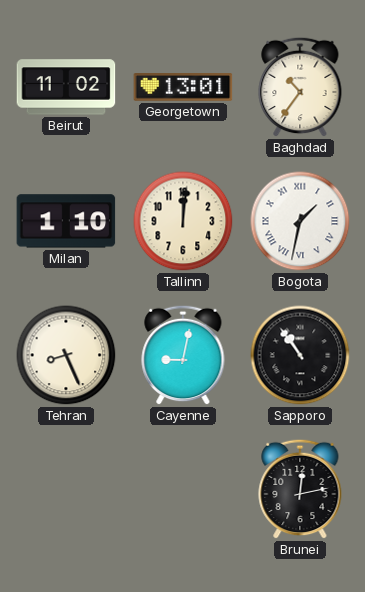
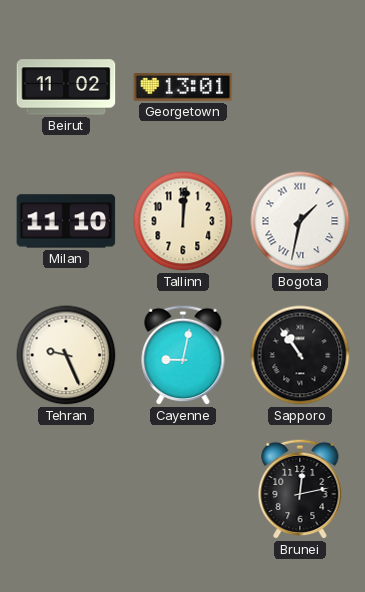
Baghdad: 10:36 -> none
Milan: 1:10 -> 11:10
Tehran: 8:26 -> 9:26
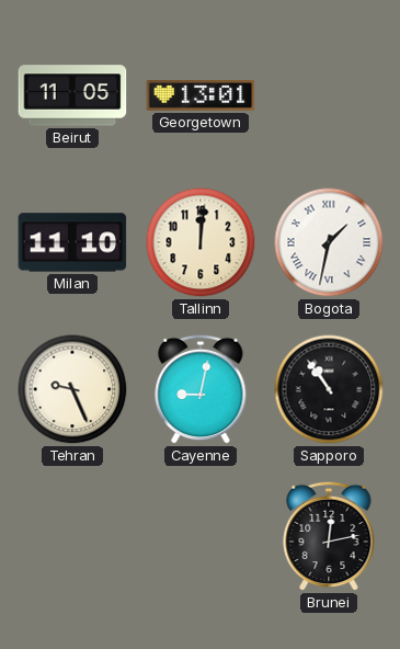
Beirut: 11:02 -> 11:05
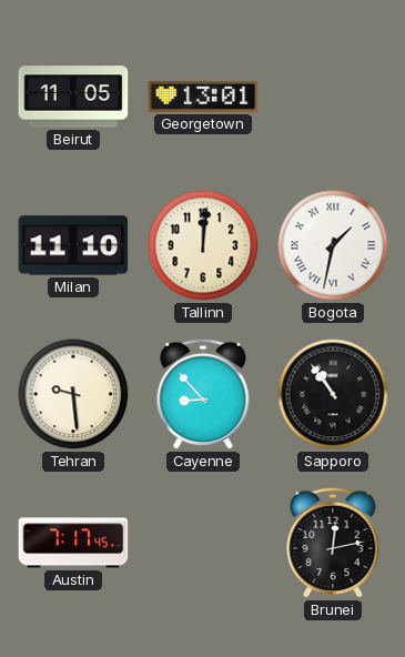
Tehran: 9:26 -> 9:29
Cayenne: 9:02 -> 8:53
Austin: none -> 7:17
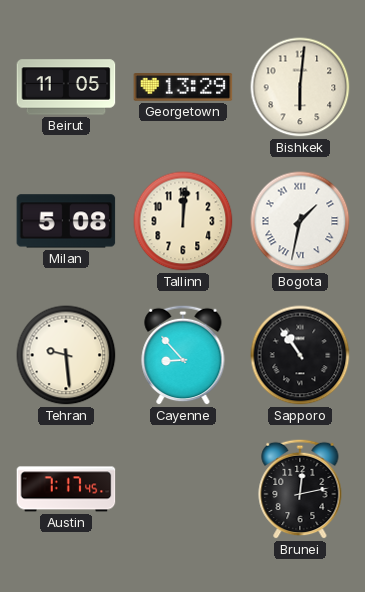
Georgetown: 13:01 -> 13:29
Bishkek: none -> 6:01
Milan: 11:10 -> 5:08
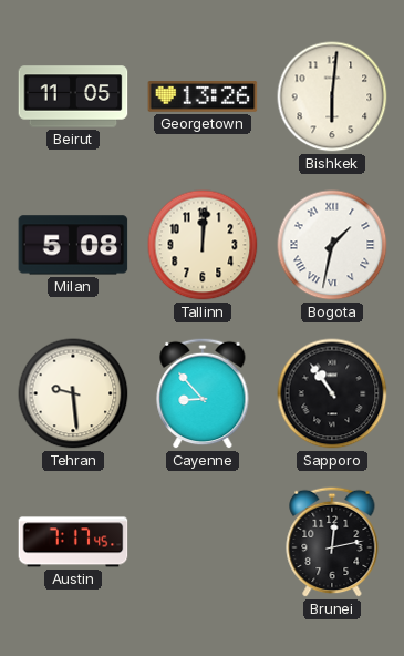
Georgetown: 13:29 -> 13:26
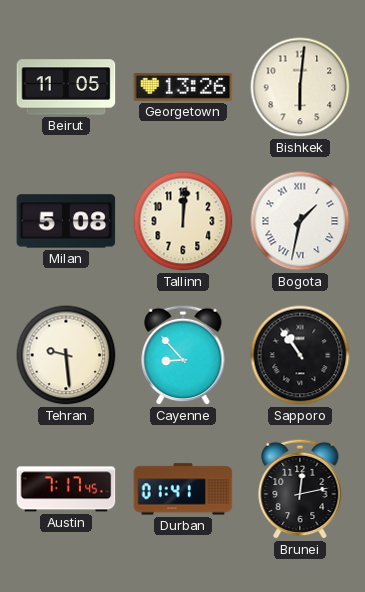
Durban: none -> 01:41
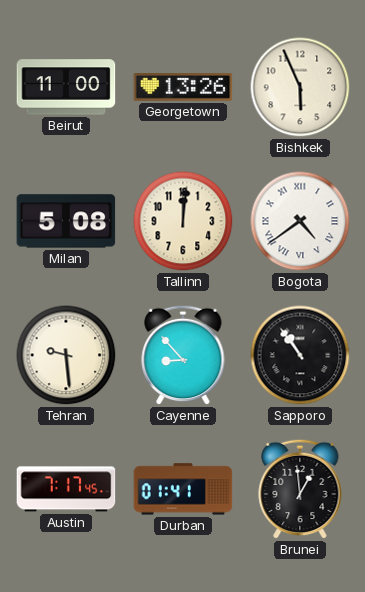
Beirut: 11:05 -> 11:00
Bishkek: 6:01 -> 5:56
Bogota: 1:32 -> 4:39
Brunei: 12:13 -> 12:59
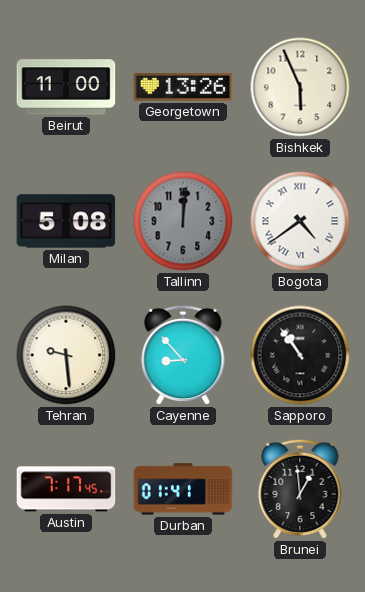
Tallinn dial: cream -> grey
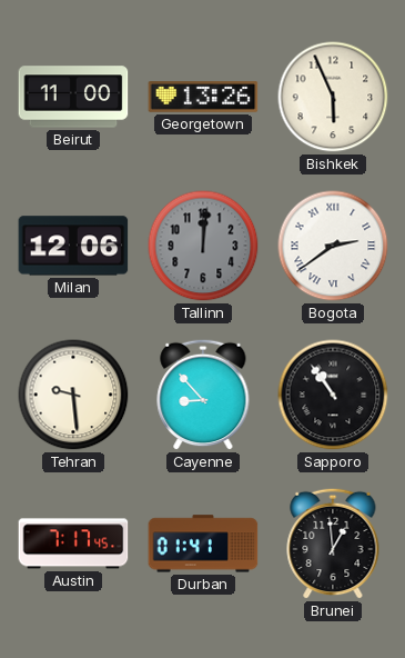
Milan: 5:08 -> 12:06
Bogota: 4:39 -> 2:39
